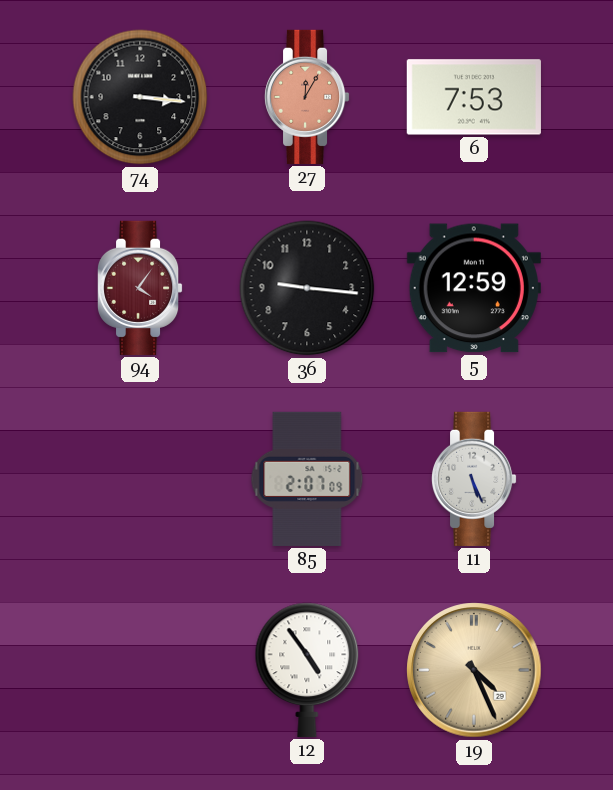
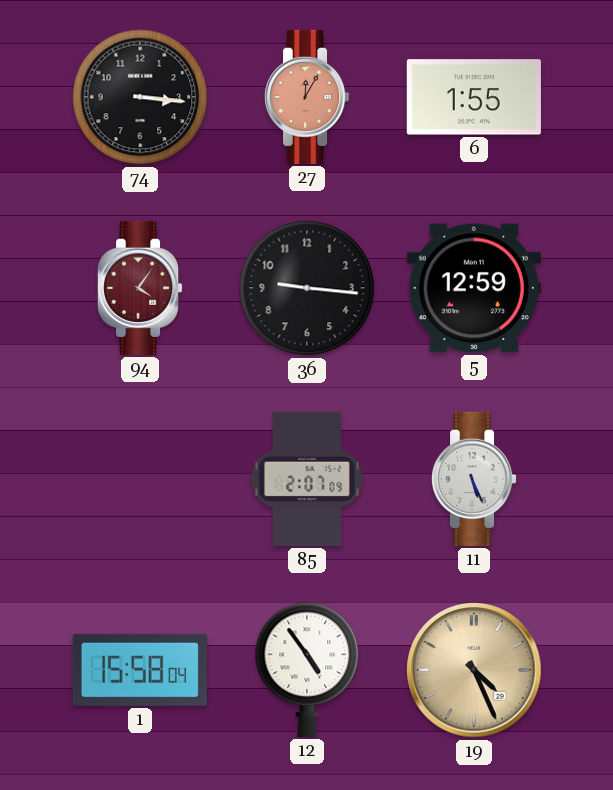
6: 7:53 -> 1:55
1: none -> 15:58
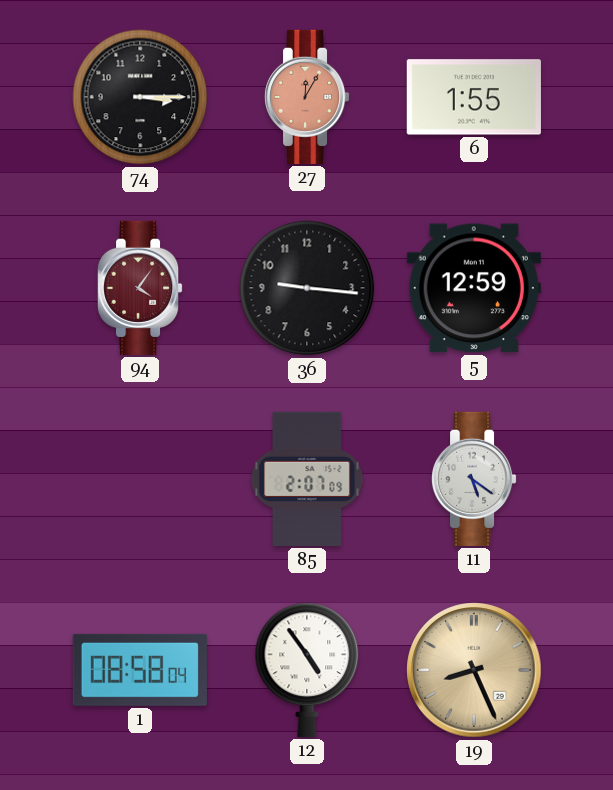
74: 3:16 -> 3:15
11: 5:26 -> 5:21
1: 15:58 -> 08:58
19: 4:26 -> 8:26
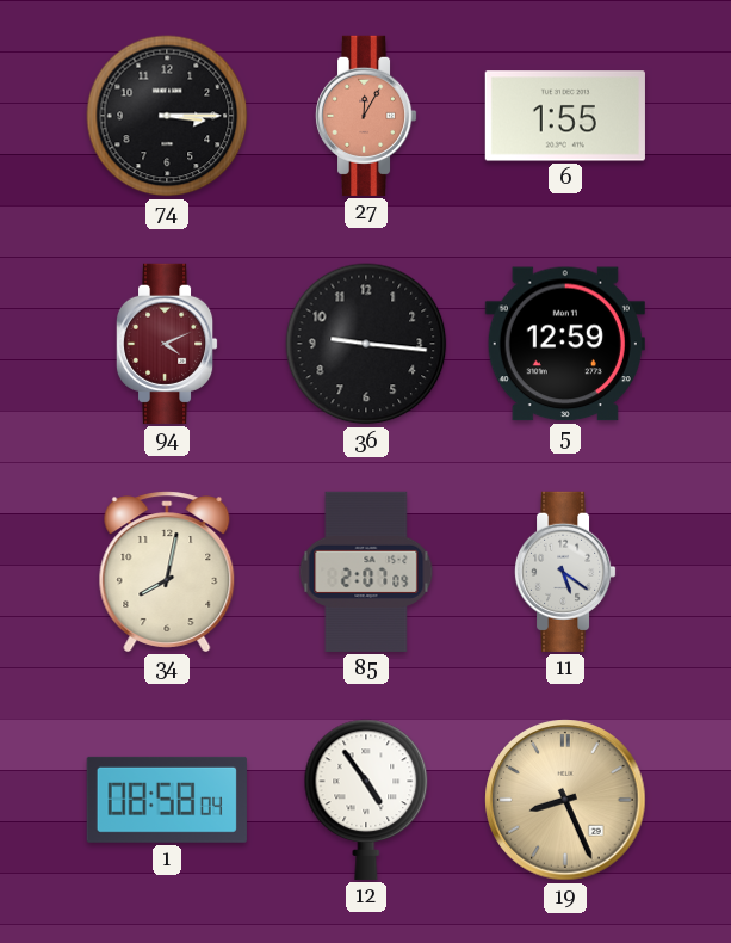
94: 4:06 -> 4:11
34: none -> 8:02
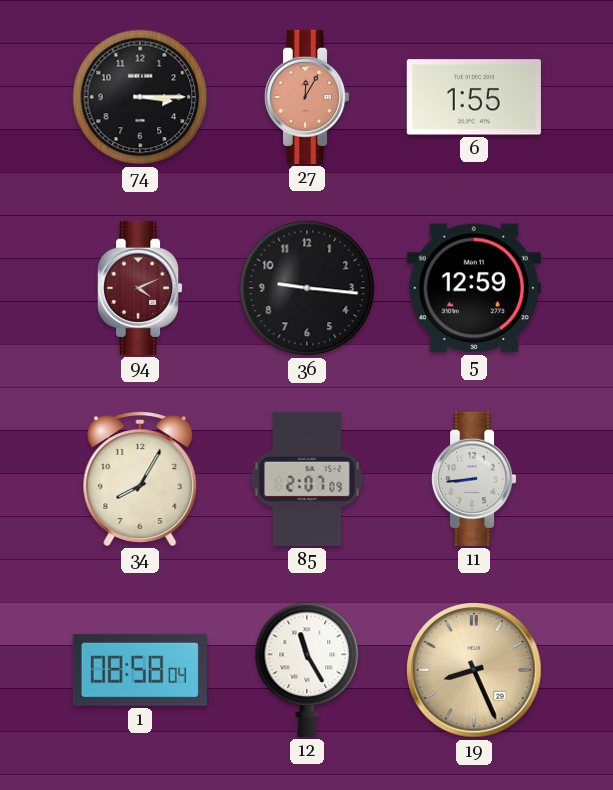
34: 8:02 -> 8:05
11: 5:21 -> 8:44
12: 4:54 -> 11:25
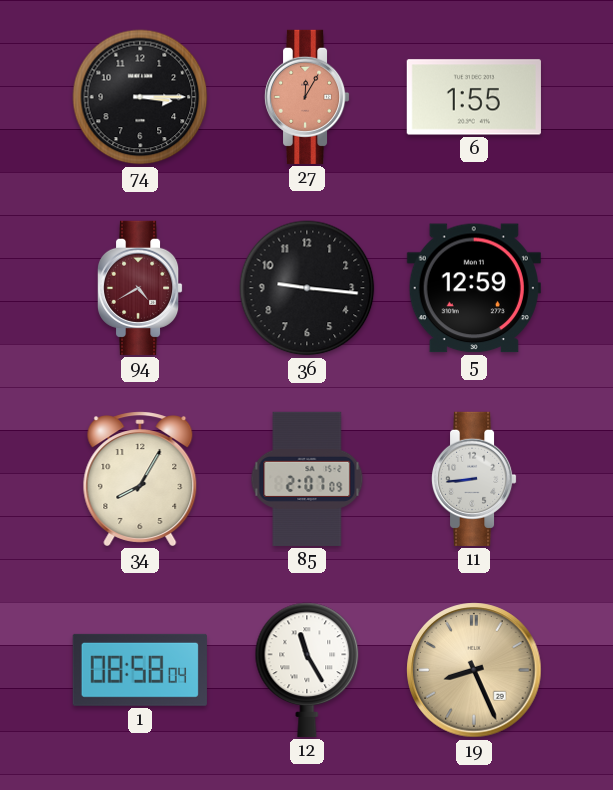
94: 4:11 -> 4:40
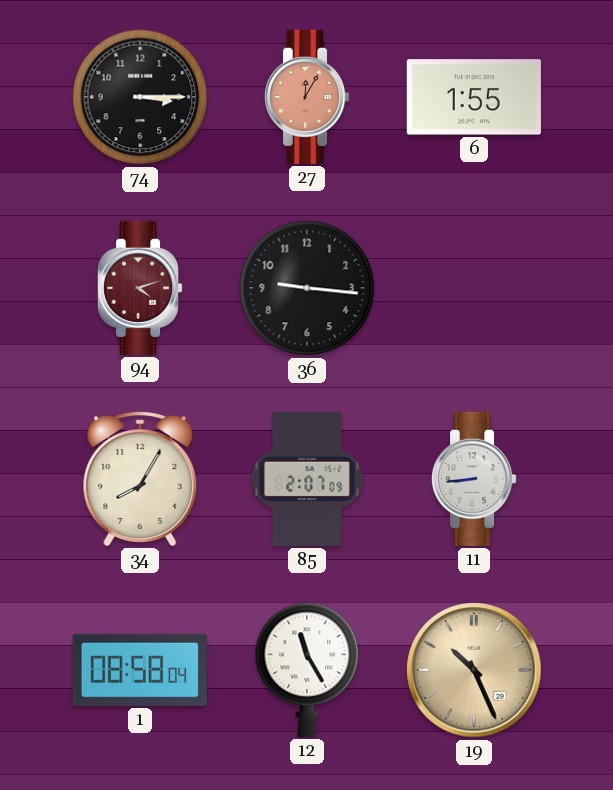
94: 4:40 -> 4:12
5: 12:59 -> none
19: 8:26 -> 10:26
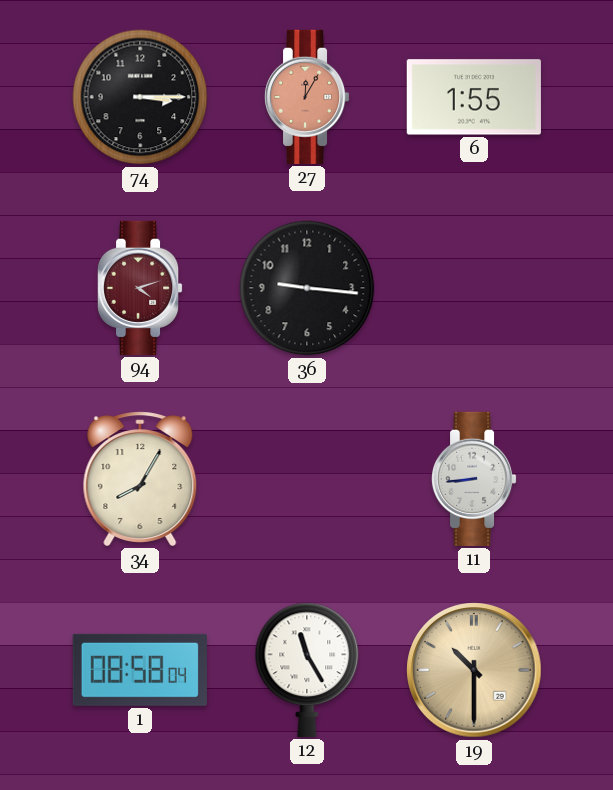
85: 2:07 -> none
19: 10:26 -> 10:30
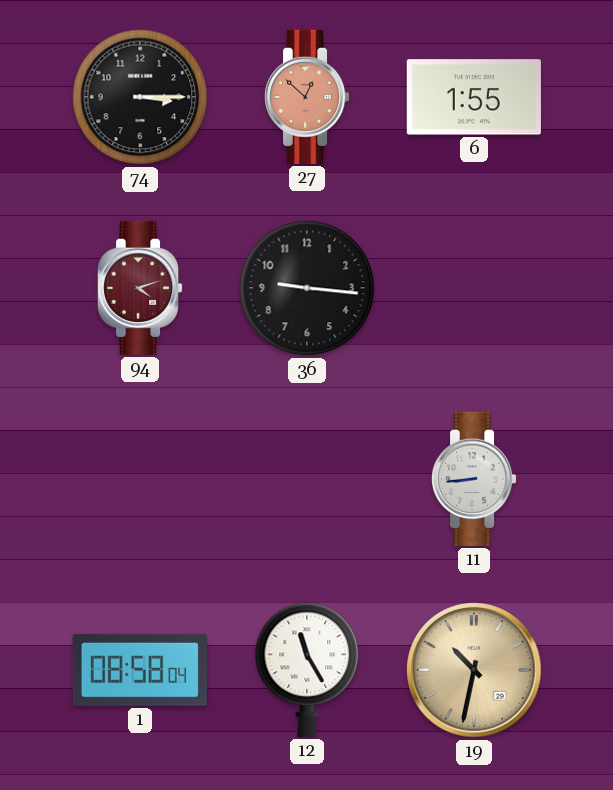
27: 12:05 -> 12:52
34: 8:05 -> none
19: 10:30 -> 10:32
